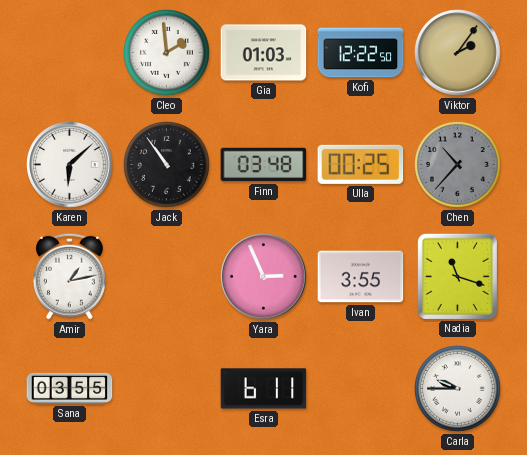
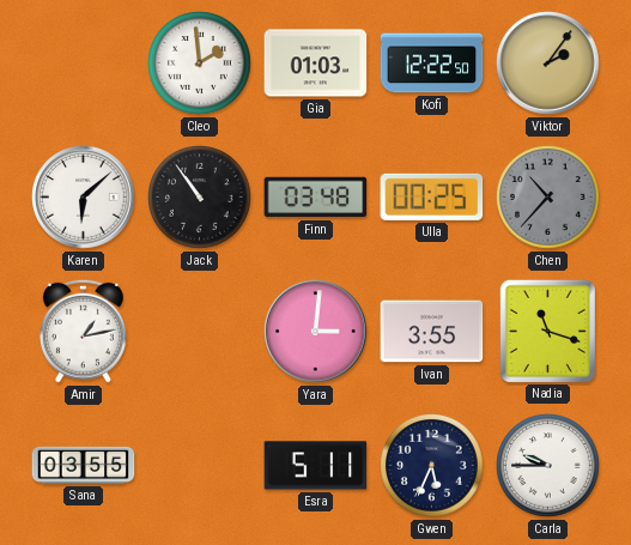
Yara: 2:56 -> 3:01
Esra: 6:11 -> 5:11
Gwen: none -> 5:34
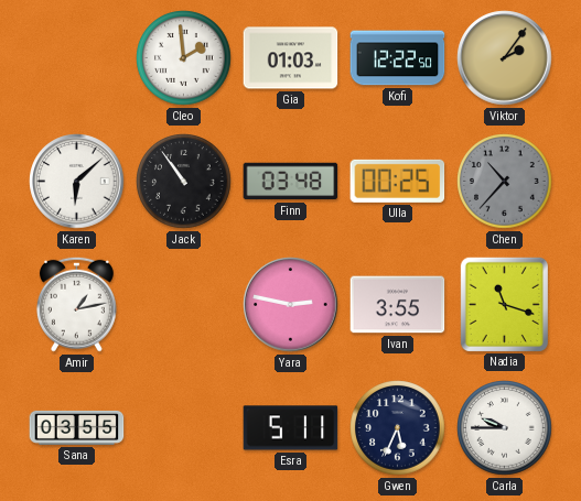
Yara: 3:01 -> 2:47
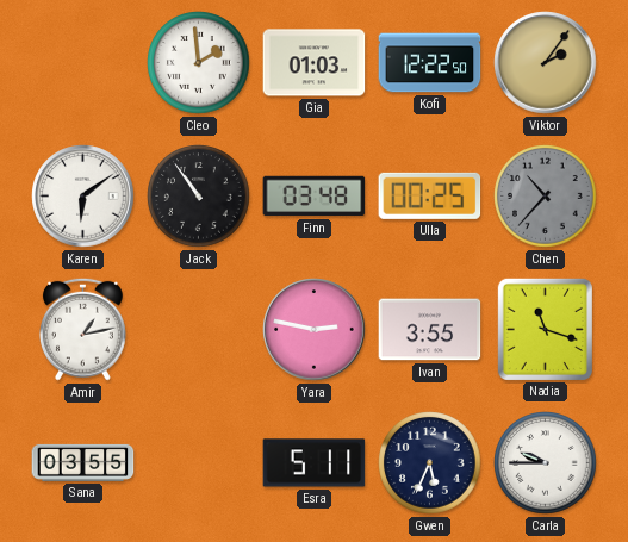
Karen: 6:08 -> 6:09
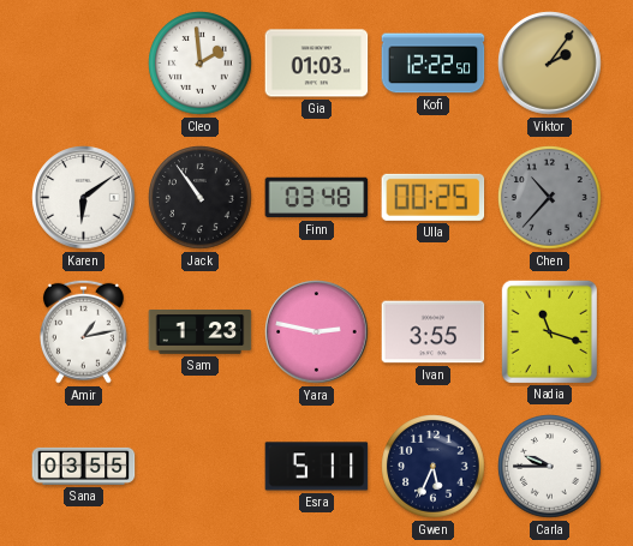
Sam: none -> 1:23
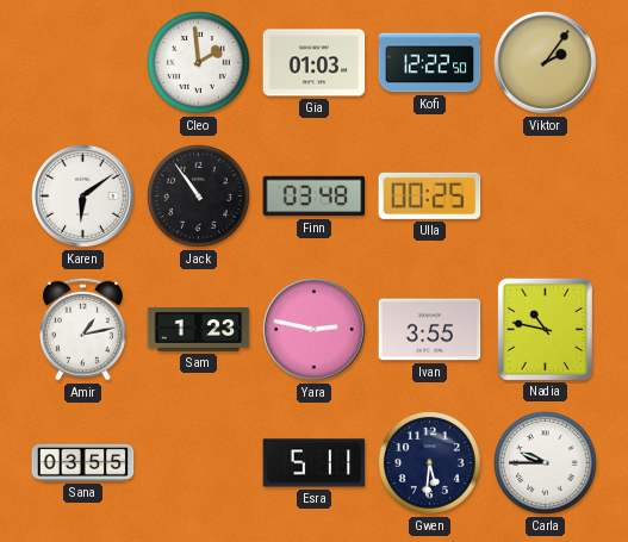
Chen: 10:37 -> none
Nadia: 11:18 -> 10:47
Gwen: 5:34 -> 5:31
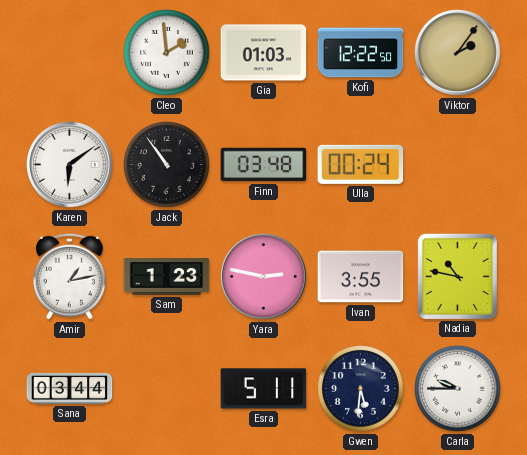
Ulla: 00:25 -> 00:24
Sana: 03:55 -> 03:44
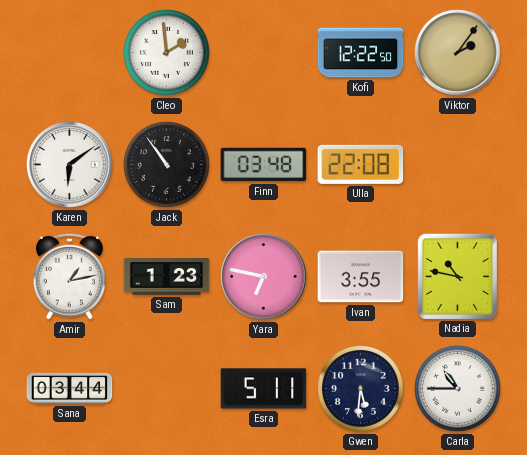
Gia: 01:03 -> none
Ulla: 00:24 -> 22:08
Yara: 2:47 -> 6:47
Carla: 9:45 -> 10:45
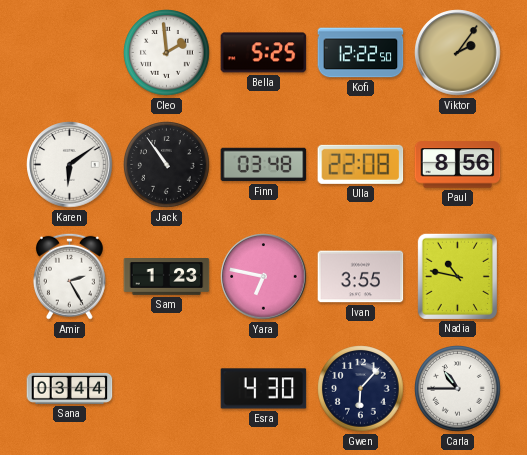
Bella: none -> 5:25
Paul: none -> 8:56
Amir: 1:13 -> 2:25
Esra: 5:11 -> 4:30
Gwen: 5:31 -> 6:07
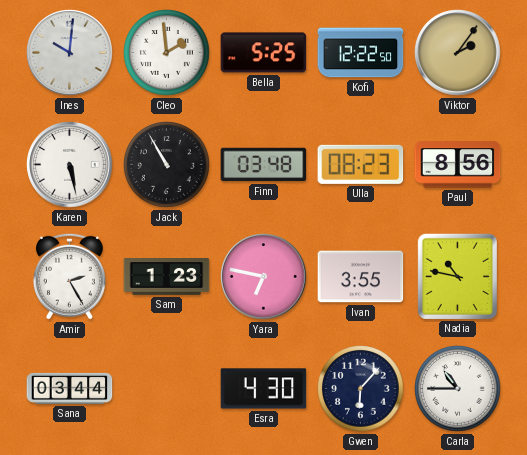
Ines: none -> 10:01
Karen: 6:09 -> 5:28
Jack: 10:54 -> 10:55
Ulla: 22:08 -> 08:23
